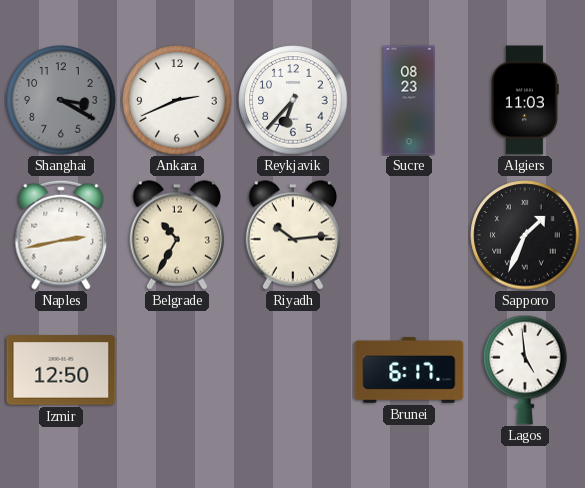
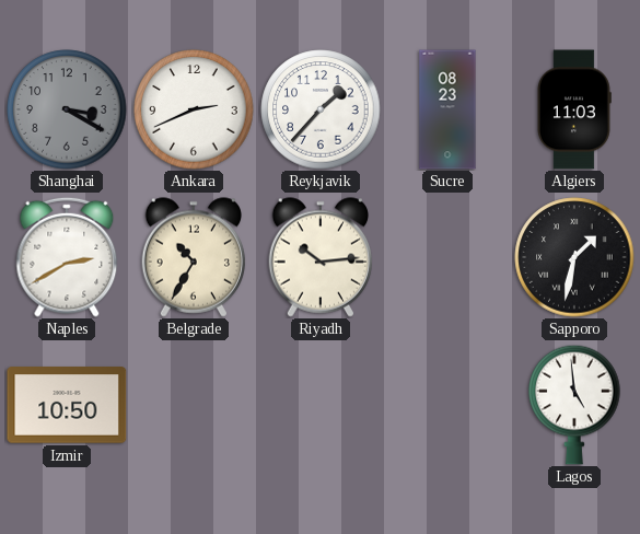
Reykjavik: 6:37 -> 1:37
Naples: 2:43 -> 2:40
Sapporo: 1:34 -> 1:32
Izmir: 12:50 -> 10:50
Brunei: 6:17 -> none
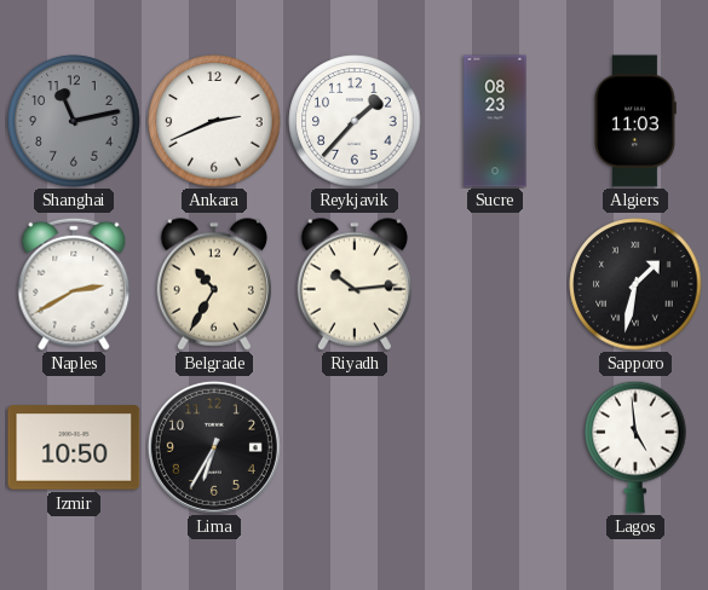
Shanghai: 3:20 -> 11:13
Lima: none -> 6:35
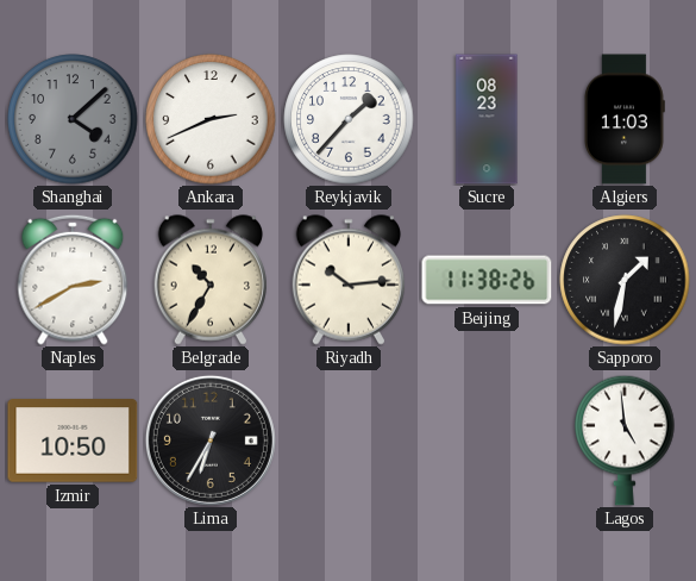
Shanghai: 11:13 -> 4:08
Beijing: none -> 11:38
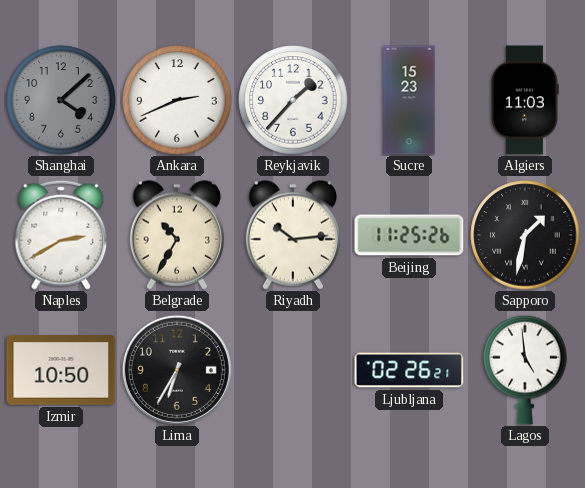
Sucre: 08:23 -> 15:23
Beijing: 11:38 -> 11:25
Ljubljana: none -> 02:26
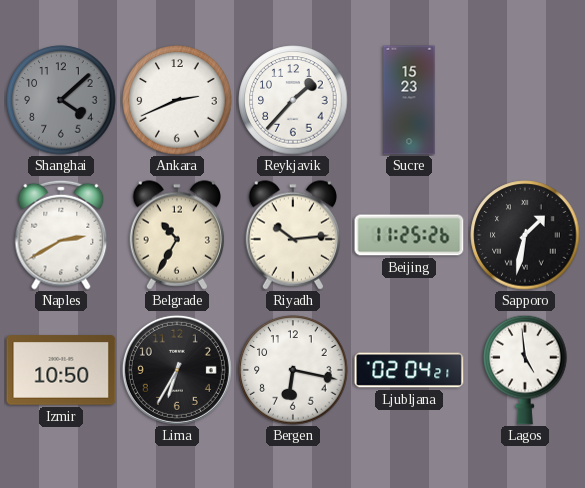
Algiers: 11:03 -> none
Bergen: none -> 6:17
Ljubljana: 02:26 -> 02:04
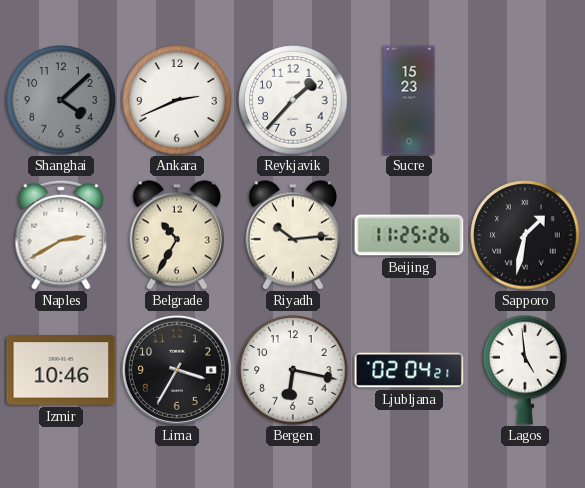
Izmir: 10:50 -> 10:46
Lima: 6:35 -> 3:35
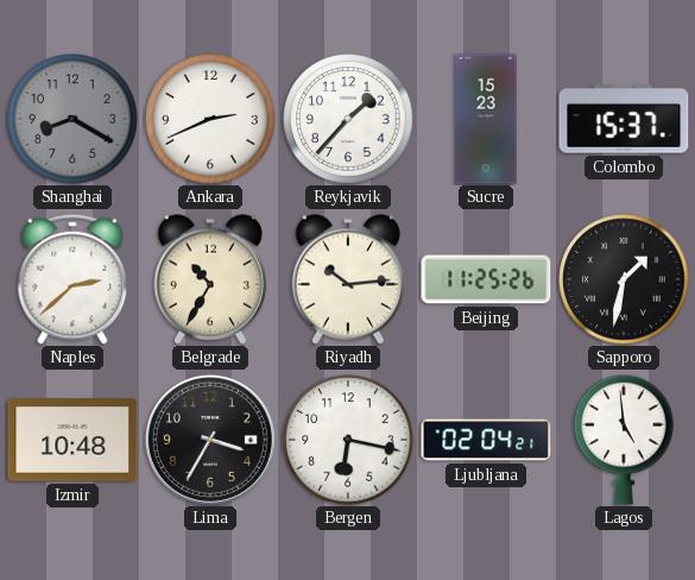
Shanghai: 4:08 -> 8:20
Colombo: none -> 15:37
Naples: 2:40 -> 2:38
Izmir: 10:46 -> 10:48
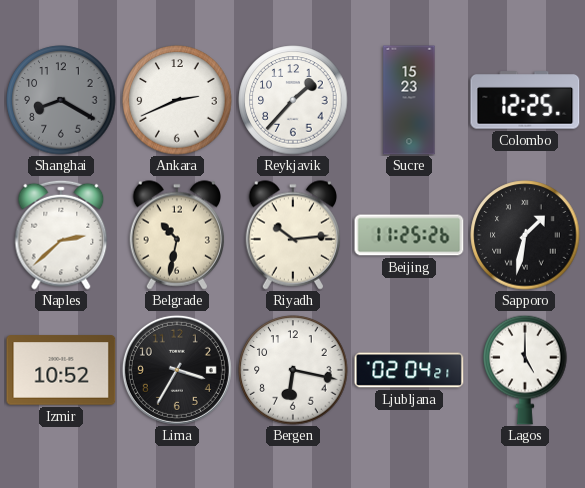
Colombo: 15:37 -> 12:25
Belgrade: 10:35 -> 10:32
Izmir: 10:48 -> 10:52
Lagos: 4:59 -> 5:00
